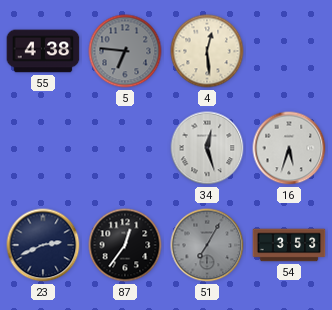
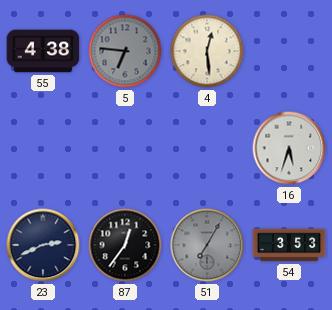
34: 12:27 -> none
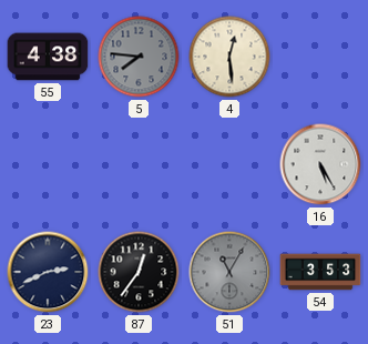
5: 6:46 -> 7:46
16: 5:33 -> 5:25
51: 7:05 -> 11:05
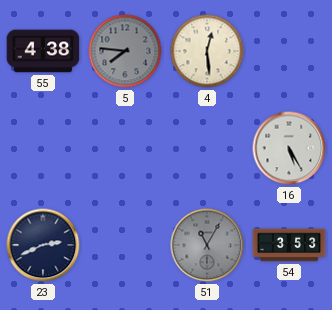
87: 12:36 -> none
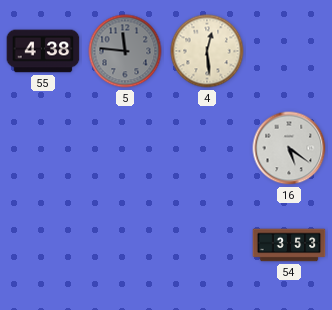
5: 7:46 -> 11:46
16: 5:25 -> 5:21
23: 2:41 -> none
51: 11:05 -> none
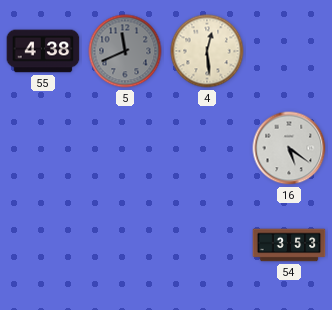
5: 11:46 -> 11:41
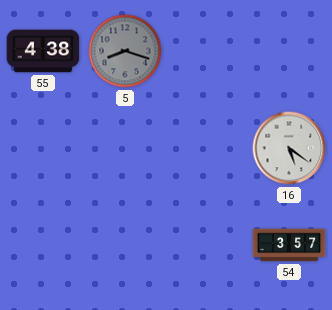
5: 11:41 -> 8:18
4: 12:29 -> none
54: 3:53 -> 3:57
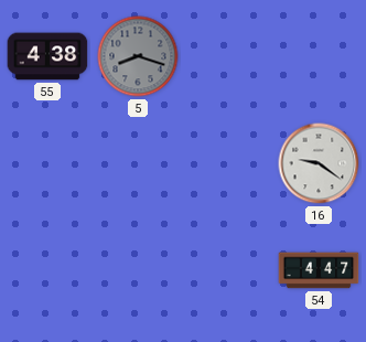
16: 5:21 -> 9:21
54: 3:57 -> 4:47
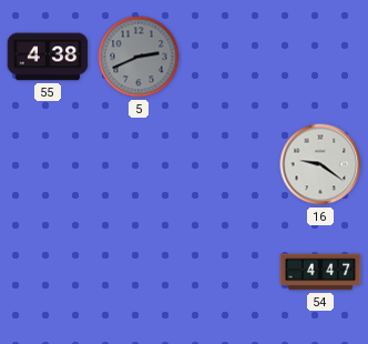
5: 8:18 -> 2:41
